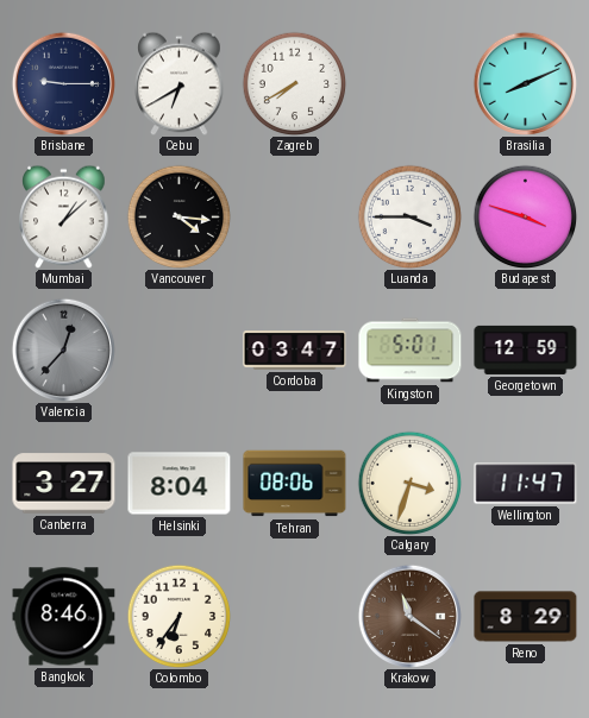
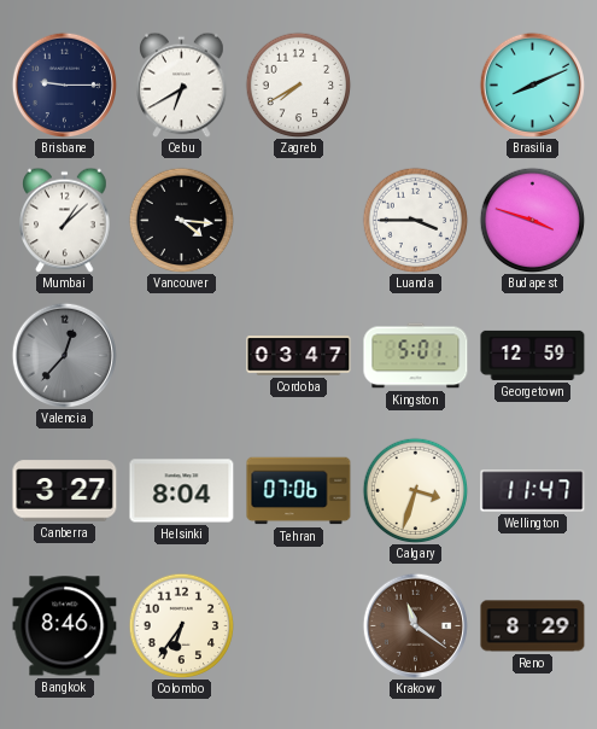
Tehran: 08:06 -> 07:06
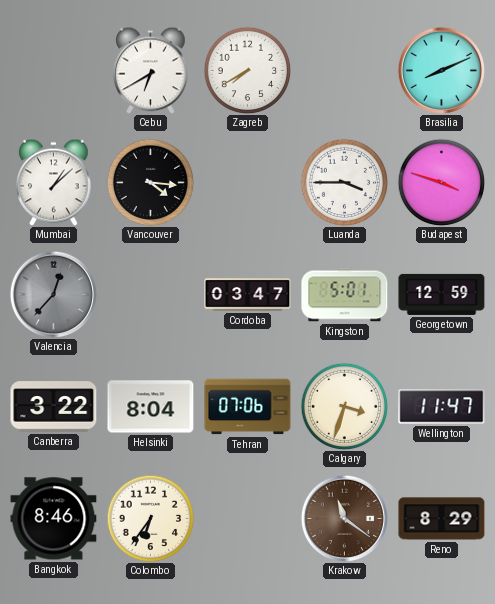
Brisbane: 9:15 -> none
Canberra: 3:27 -> 3:22
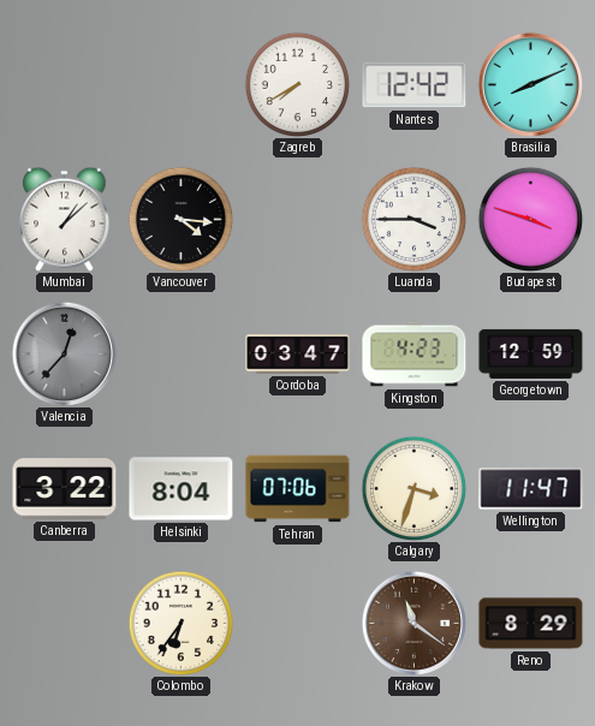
Cebu: 6:40 -> none
Nantes: none -> 12:42
Kingston: 5:01 -> 4:23
Bangkok: 8:46 -> none
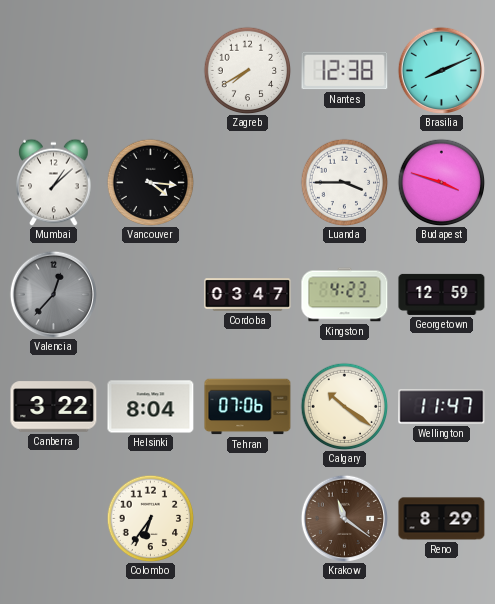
Nantes: 12:42 -> 12:38
Calgary: 3:33 -> 10:21
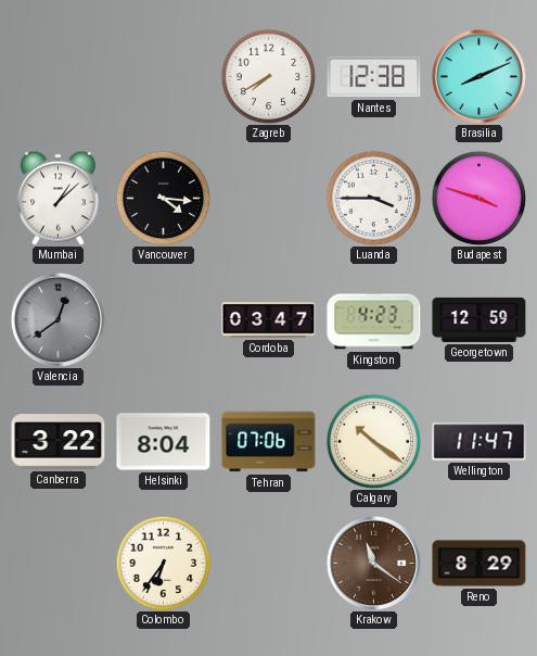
Valencia: 12:37 -> 12:39
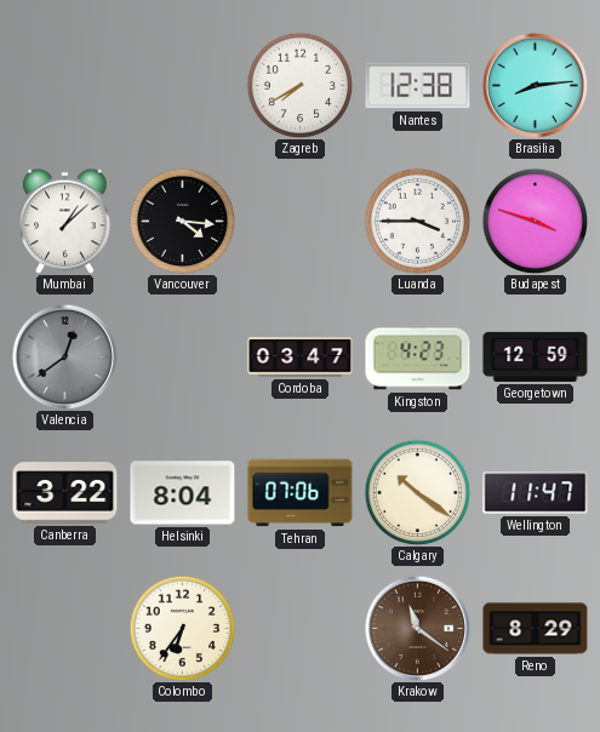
Brasilia: 8:11 -> 8:14
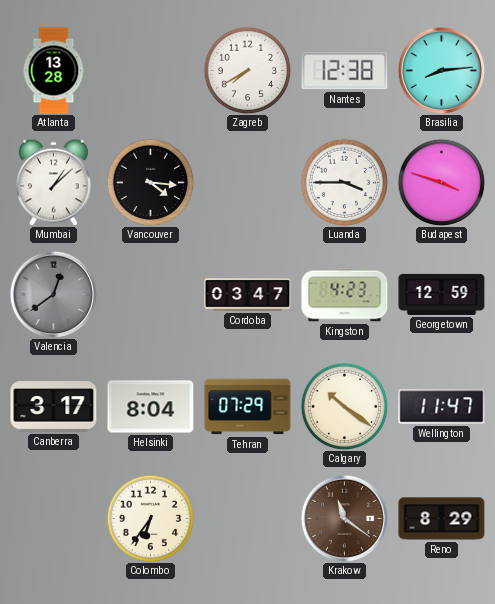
Atlanta: none -> 13:28
Canberra: 3:22 -> 3:17
Tehran: 07:06 -> 07:29
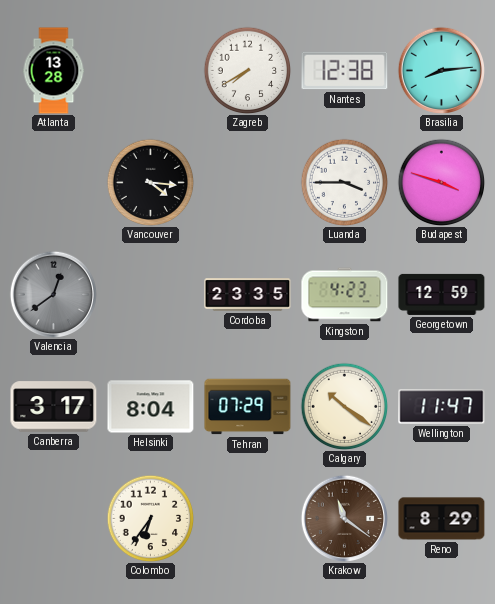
Mumbai: 1:08 -> none
Cordoba: 03:47 -> 23:35
